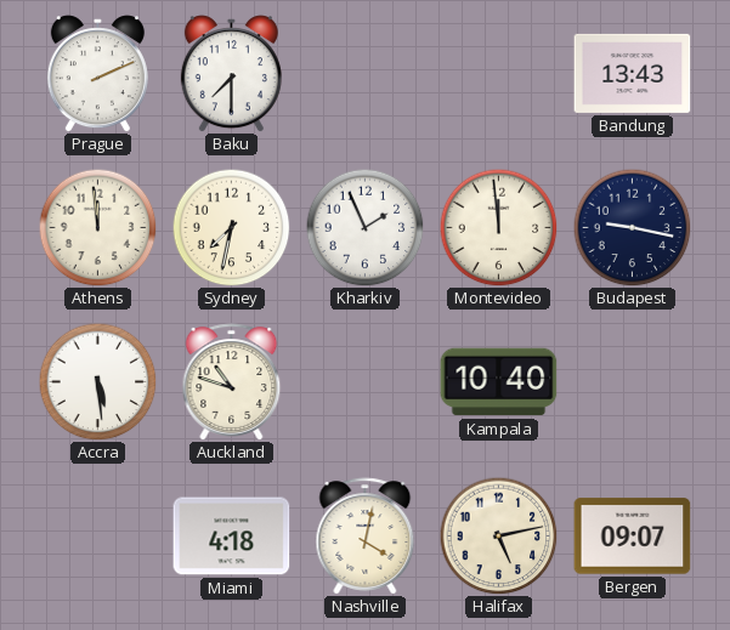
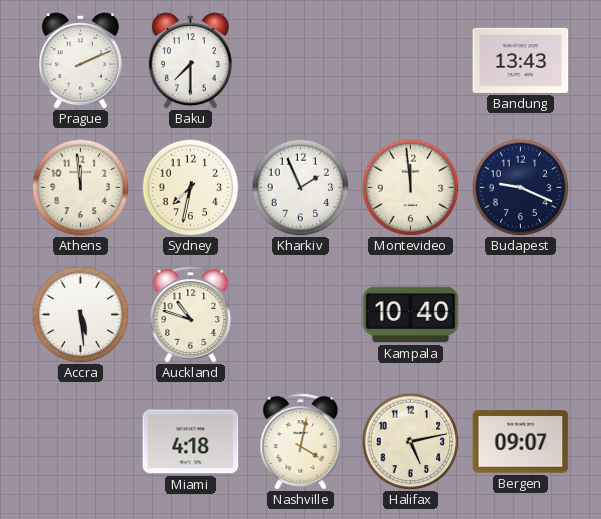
Budapest: 9:17 -> 9:19
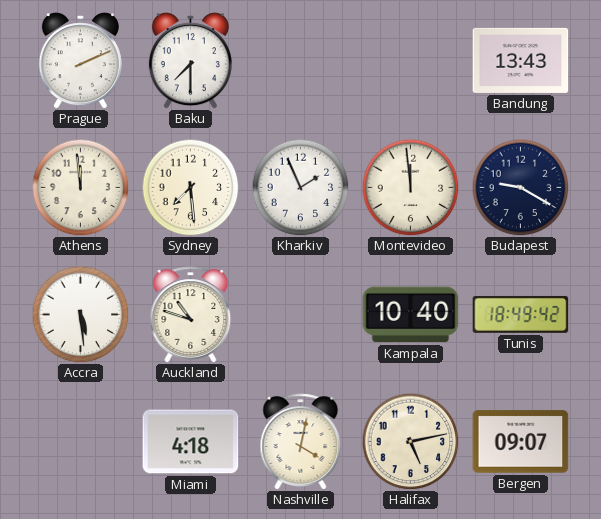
Sydney: 7:32 -> 7:29
Budapest: 9:19 -> 9:20
Tunis: none -> 18:49
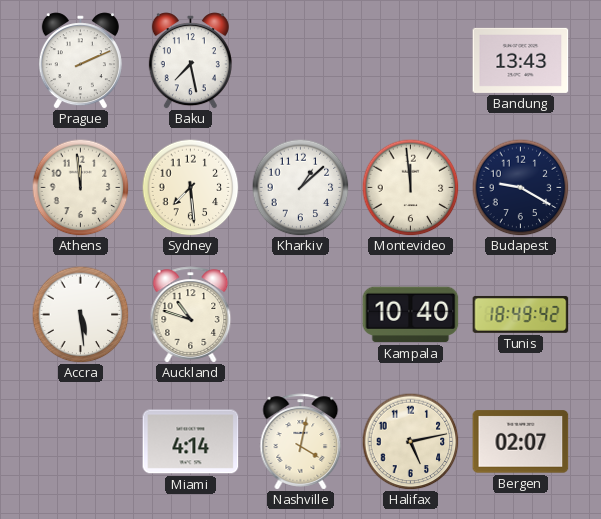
Baku: 7:30 -> 7:28
Kharkiv: 1:56 -> 1:08
Miami: 4:18 -> 4:14
Bergen: 09:07 -> 02:07
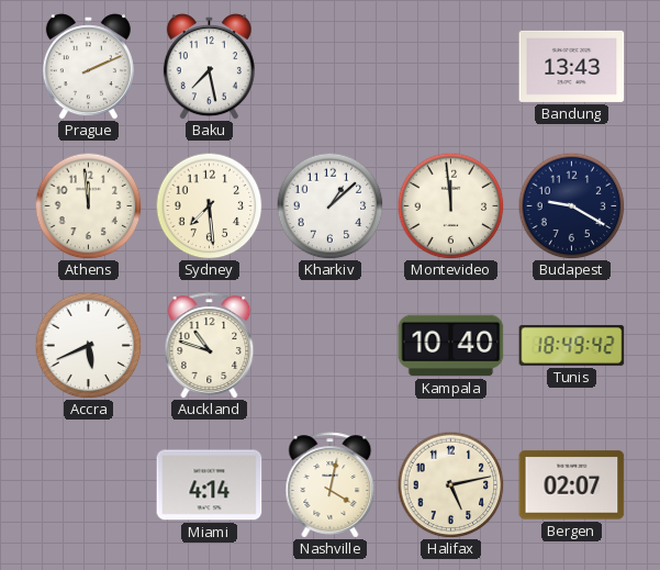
Accra: 5:29 -> 5:41
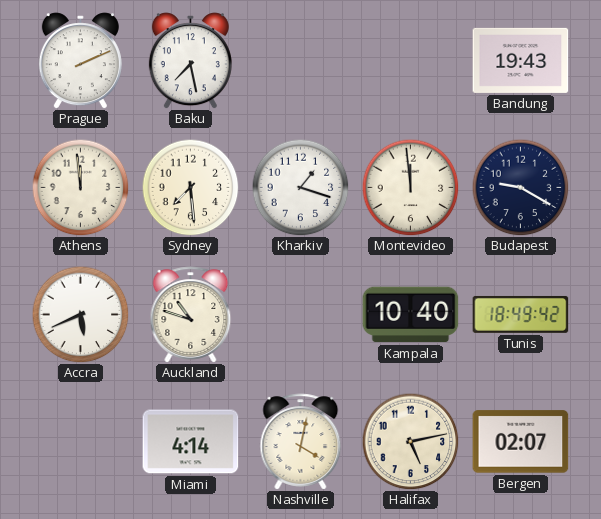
Bandung: 13:43 -> 19:43
Kharkiv: 1:08 -> 1:18
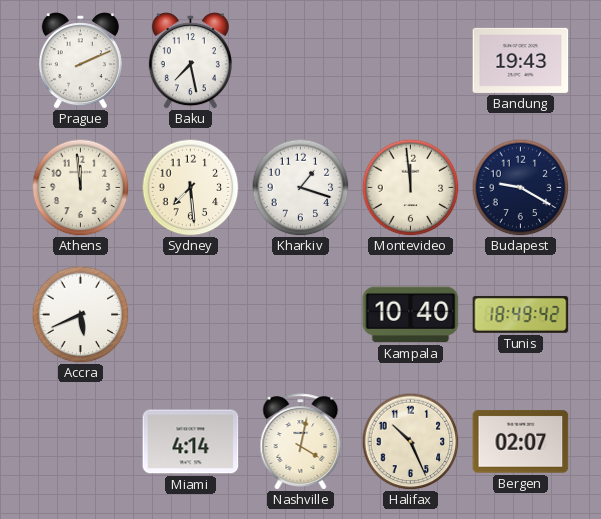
Auckland: 10:48 -> none
Halifax: 5:13 -> 10:26
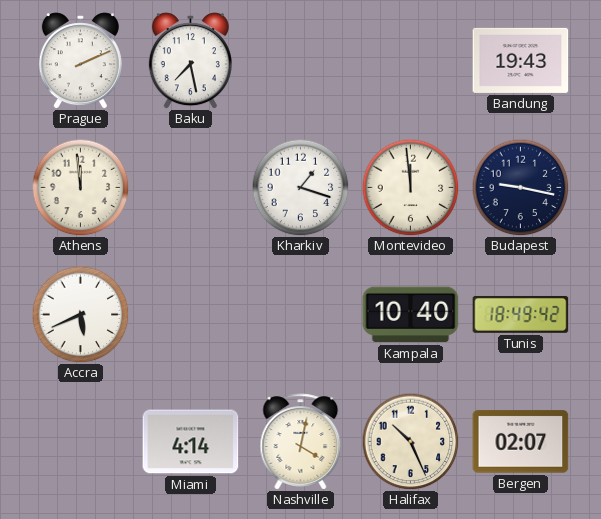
Sydney: 7:29 -> none
Budapest: 9:20 -> 9:17
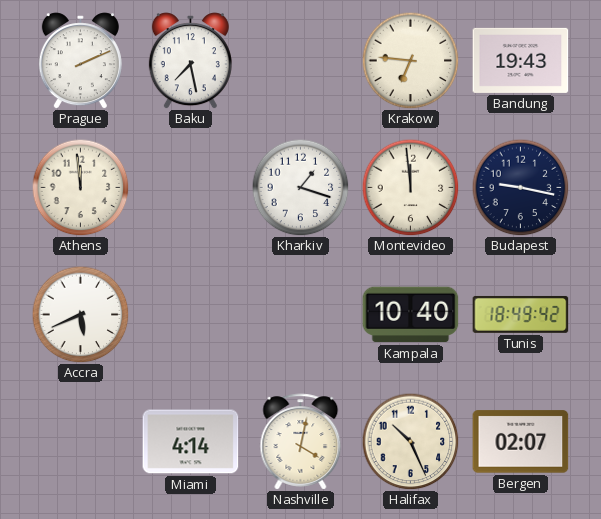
Krakow: none -> 6:46
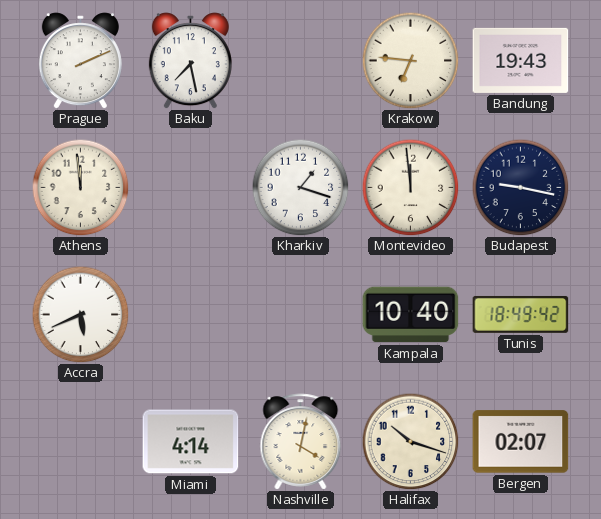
Halifax: 10:26 -> 10:18
